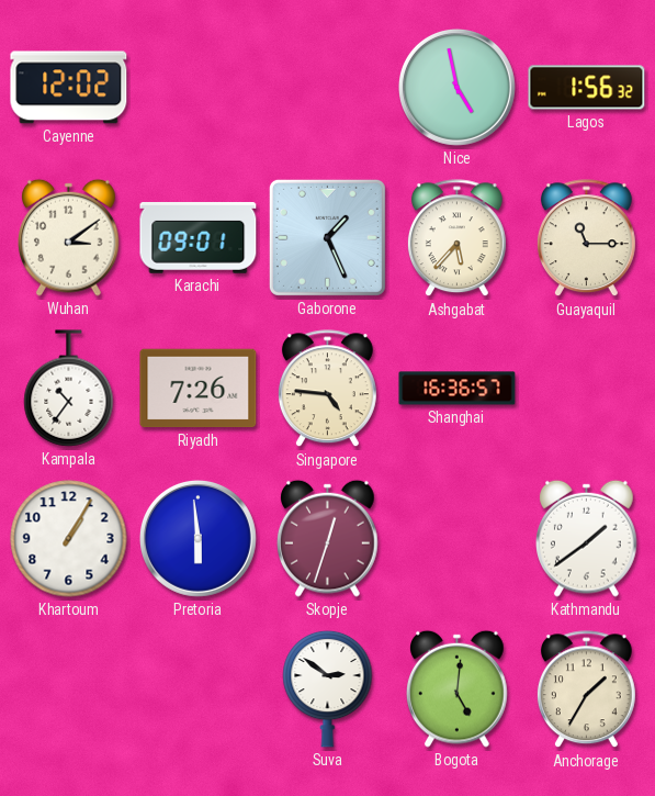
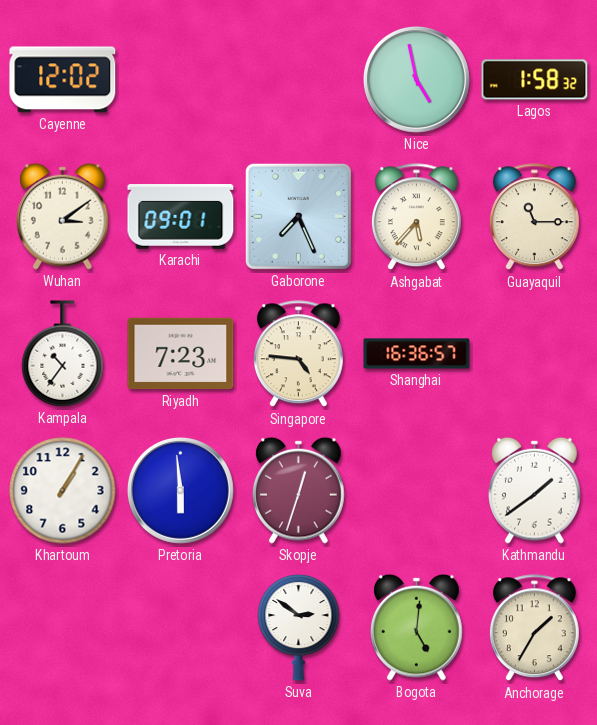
Lagos: 1:56 -> 1:58
Gaborone: 1:26 -> 7:26
Riyadh: 7:26 -> 7:23
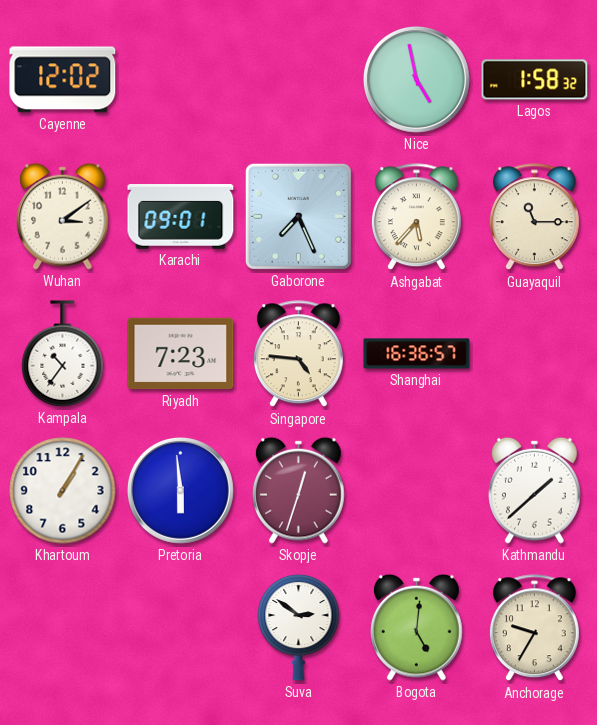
Kathmandu: 1:39 -> 1:38
Anchorage: 1:35 -> 9:35
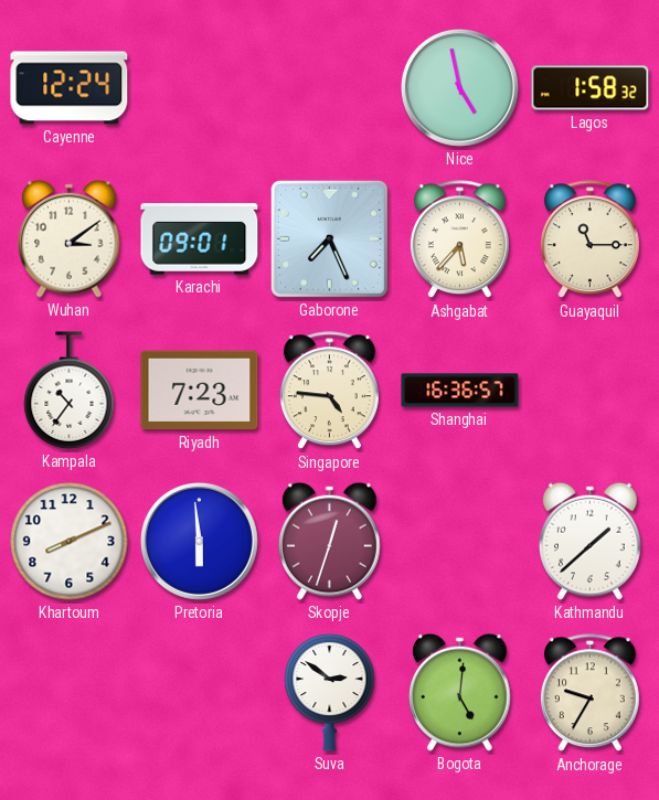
Cayenne: 12:02 -> 12:24
Khartoum: 1:05 -> 8:11
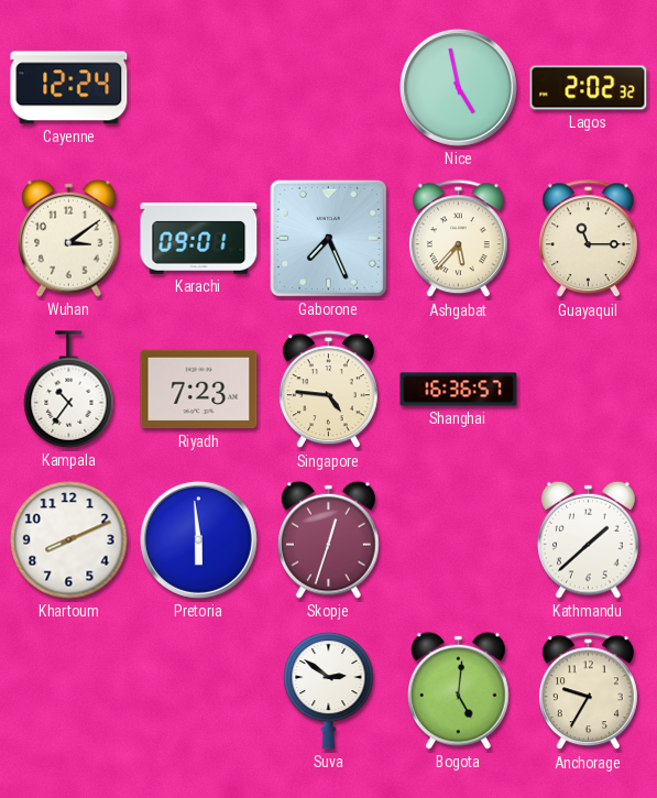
Lagos: 1:58 -> 2:02
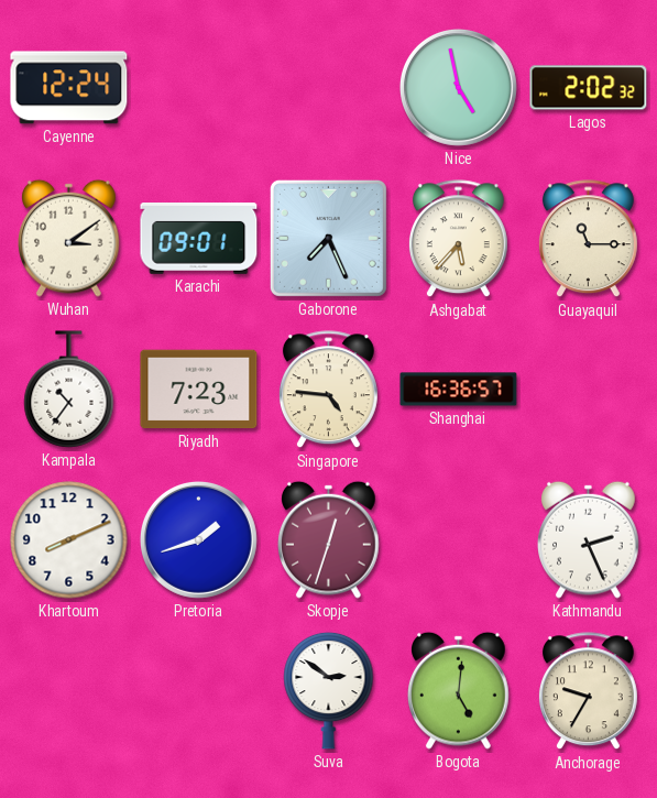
Pretoria: 5:59 -> 1:42
Kathmandu: 1:38 -> 2:26
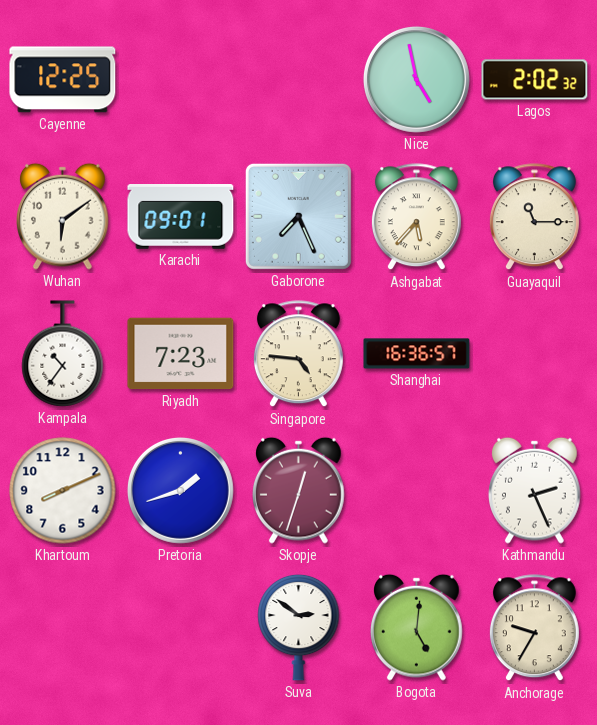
Cayenne: 12:24 -> 12:25
Wuhan: 3:09 -> 6:09
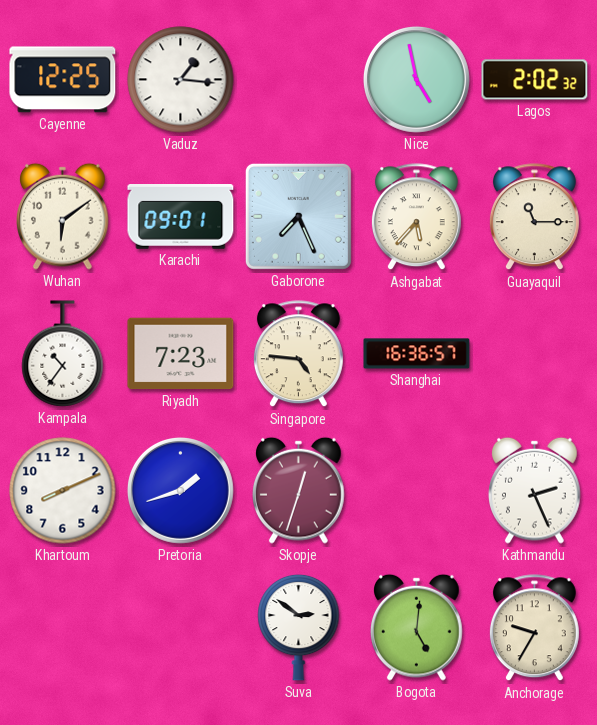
Vaduz: none -> 1:16
